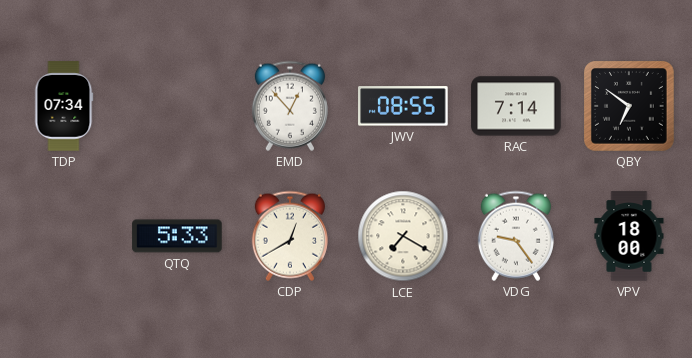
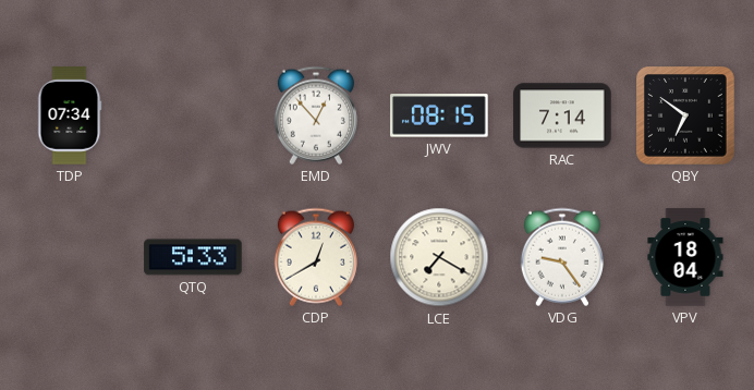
JWV: 08:55 -> 08:15
VPV: 18:00 -> 18:04
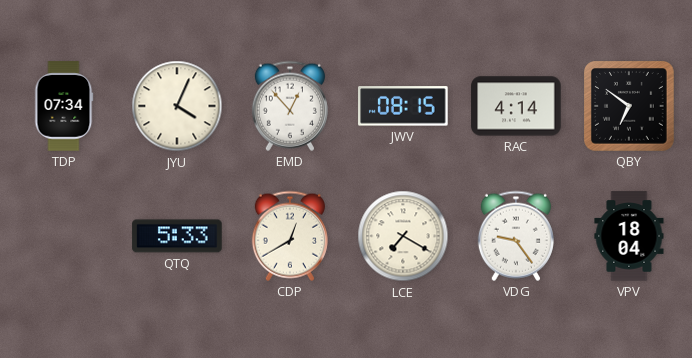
JYU: none -> 4:04
RAC: 7:14 -> 4:14
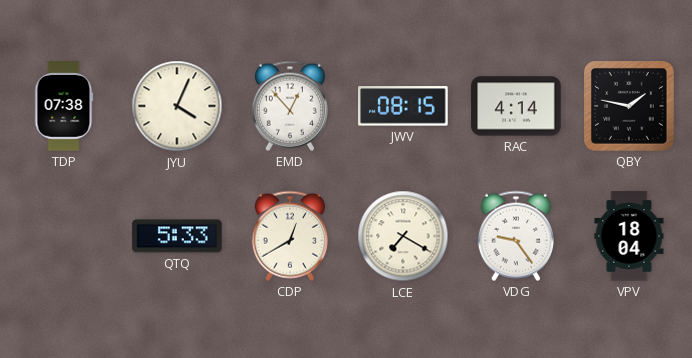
TDP: 07:34 -> 07:38
QBY: 6:51 -> 1:47
